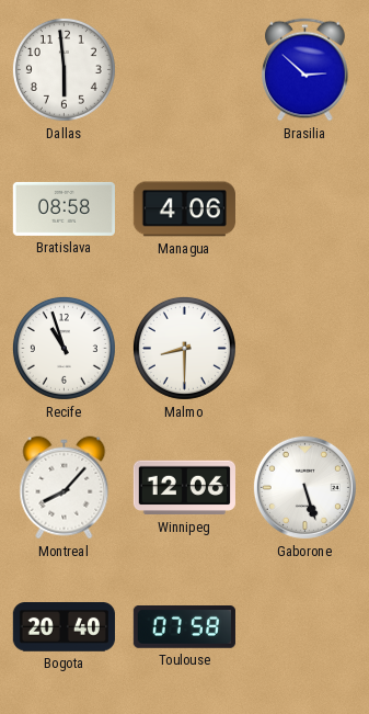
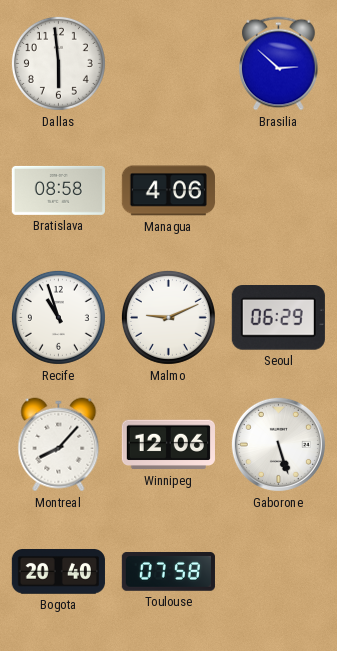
Malmo: 8:30 -> 9:11
Seoul: none -> 06:29
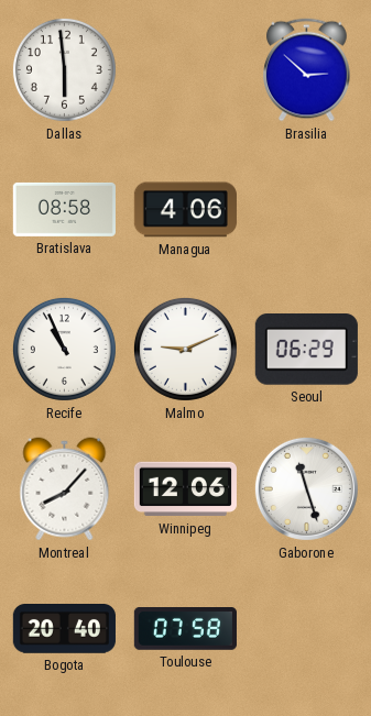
Recife: 10:57 -> 10:56
Gaborone: 5:27 -> 11:27
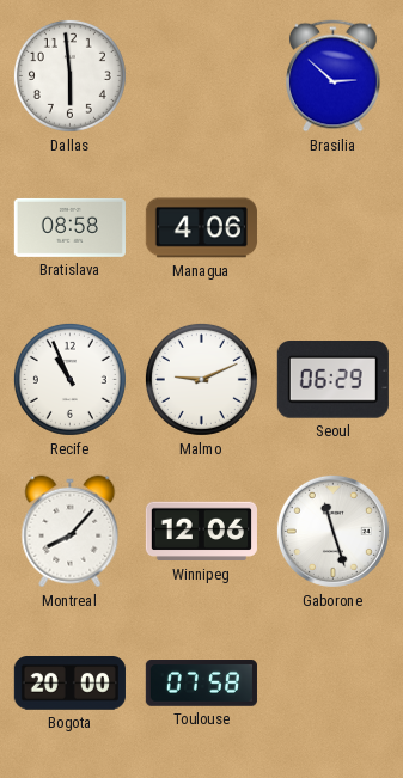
Bogota: 20:40 -> 20:00
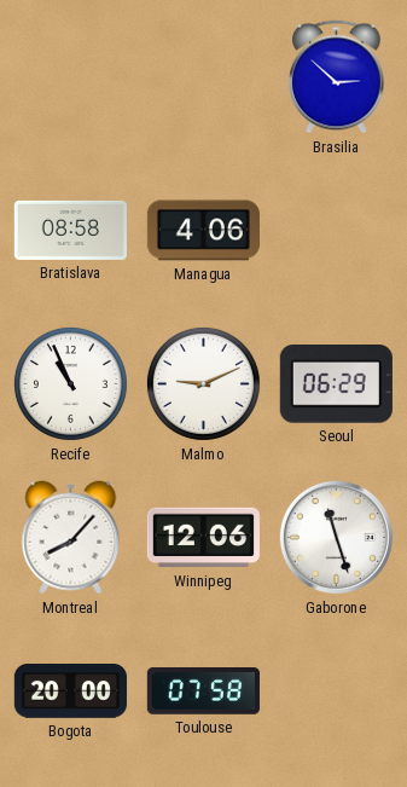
Dallas: 5:59 -> none
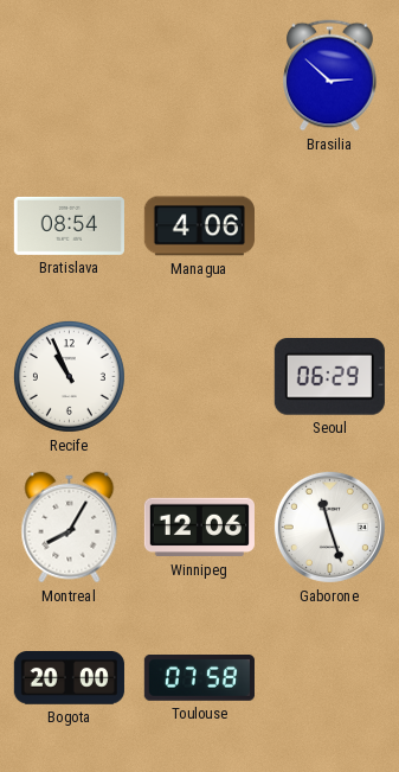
Bratislava: 08:58 -> 08:54
Malmo: 9:11 -> none
Montreal: 8:07 -> 8:05
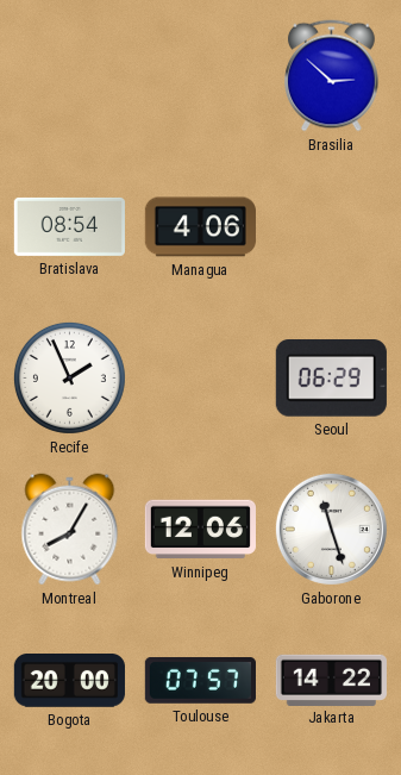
Recife: 10:56 -> 1:56
Toulouse: 07:58 -> 07:57
Jakarta: none -> 14:22
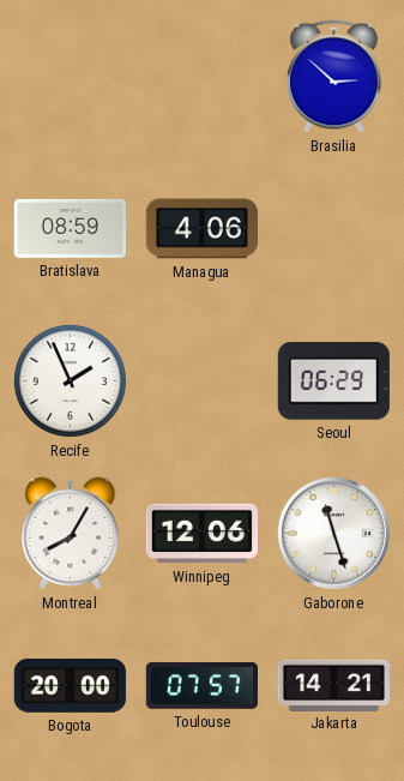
Bratislava: 08:54 -> 08:59
Jakarta: 14:22 -> 14:21
